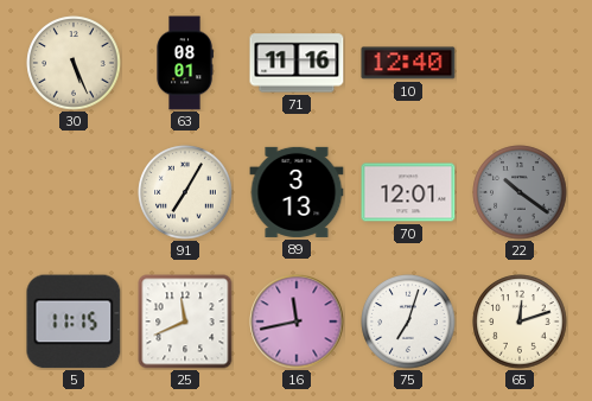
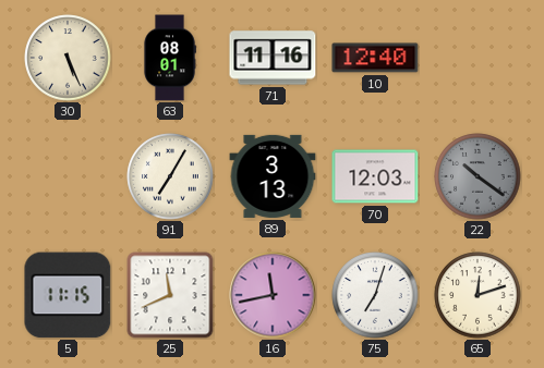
70: 12:01 -> 12:03
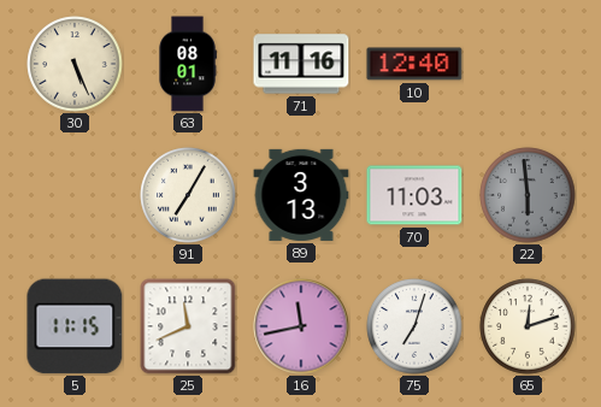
70: 12:03 -> 11:03
22: 10:21 -> 5:59
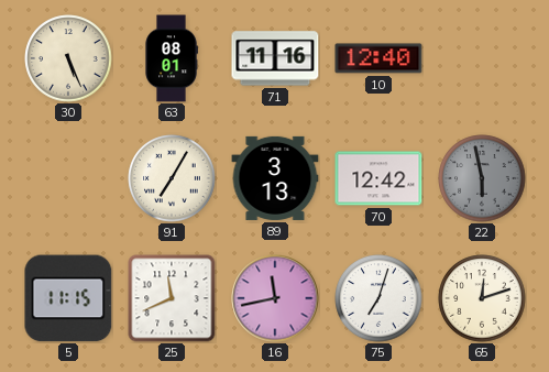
70: 11:03 -> 12:42
22: 5:59 -> 5:58
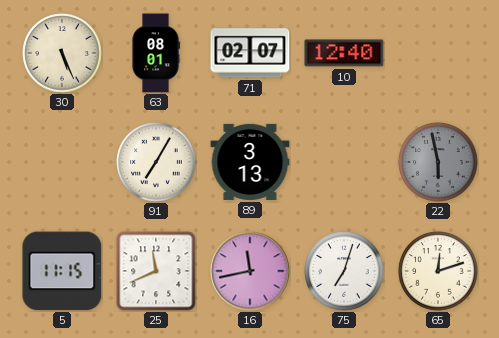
71: 11:16 -> 02:07
70: 12:42 -> none
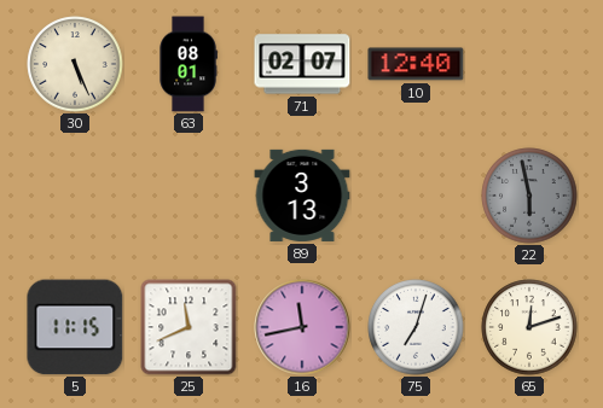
91: 7:05 -> none
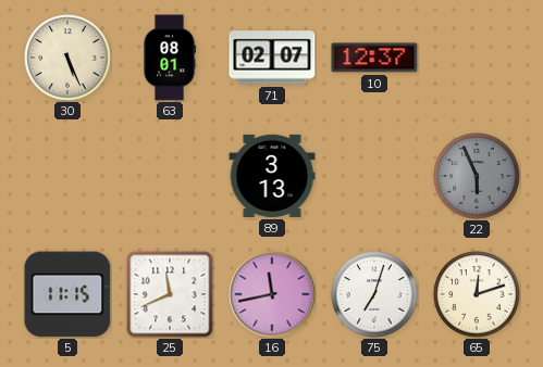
10: 12:40 -> 12:37
22: 5:58 -> 5:56
